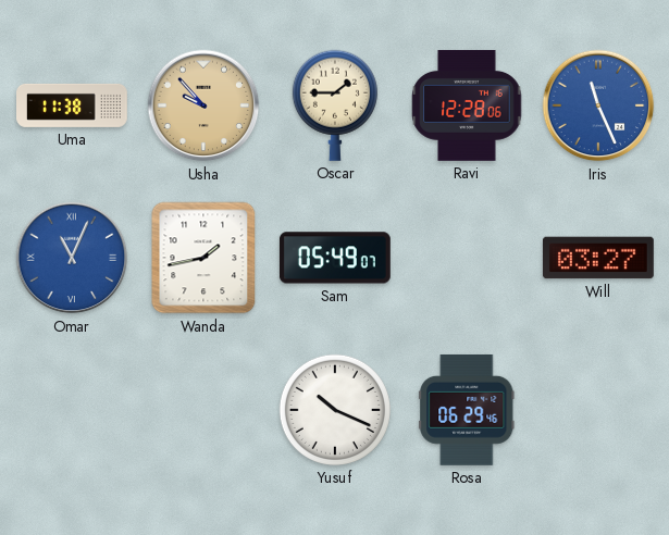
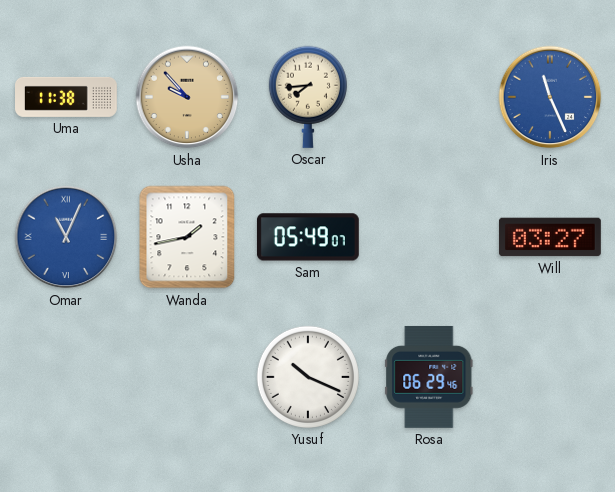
Oscar: 1:45 -> 7:44
Ravi: 12:28 -> none
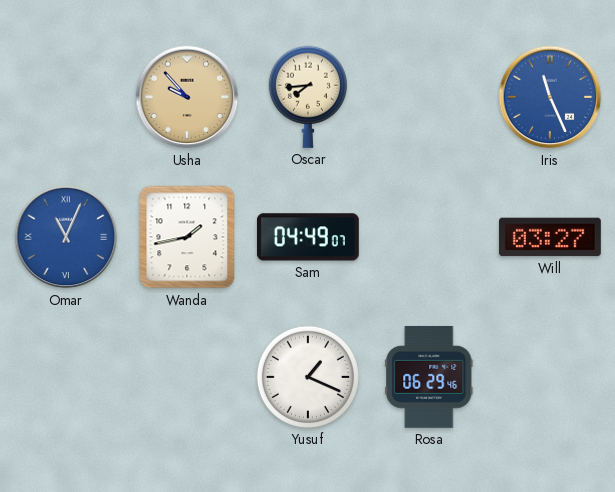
Uma: 11:38 -> none
Sam: 05:49 -> 04:49
Yusuf: 10:19 -> 1:19
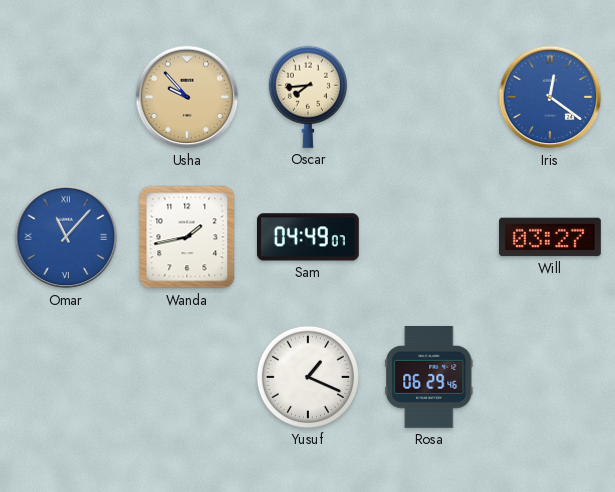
Iris: 11:26 -> 12:21
Omar: 11:04 -> 11:07
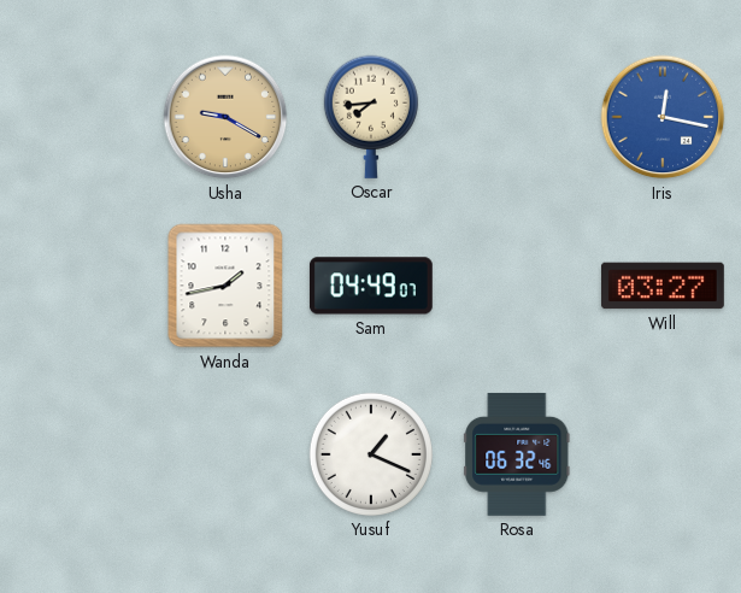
Usha: 9:53 -> 9:20
Iris: 12:21 -> 12:17
Omar: 11:07 -> none
Rosa: 06:29 -> 06:32
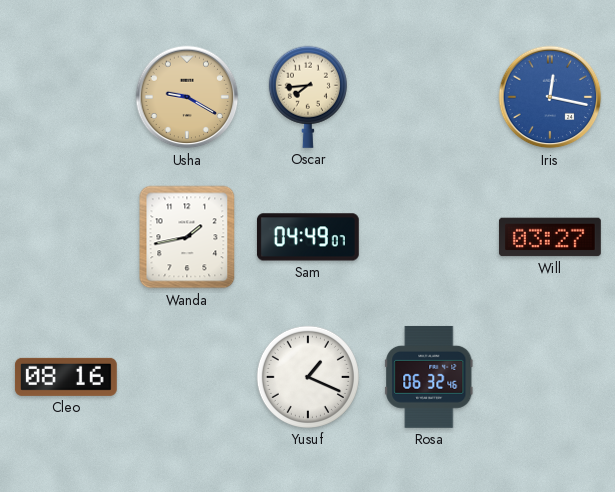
Cleo: none -> 08:16
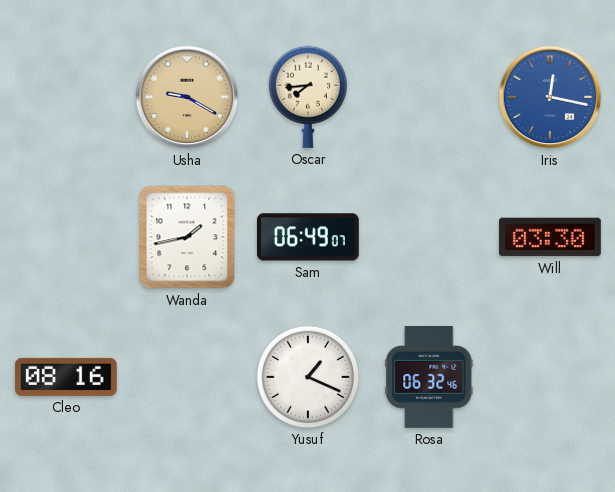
Sam: 04:49 -> 06:49
Will: 03:27 -> 03:30
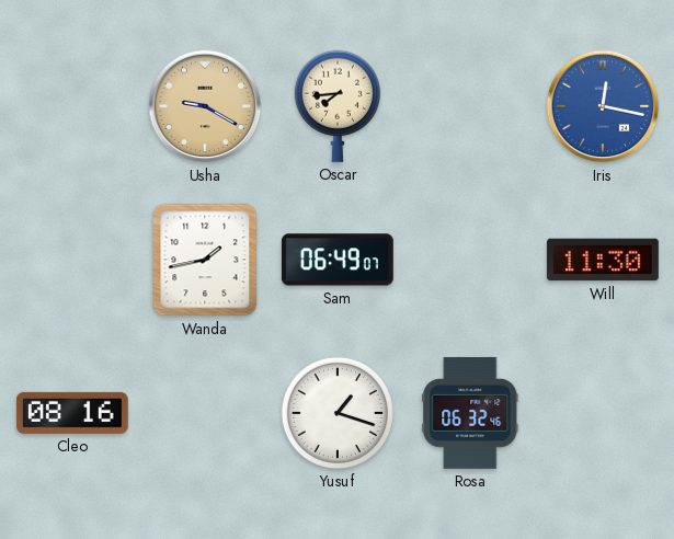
Will: 03:30 -> 11:30
Yusuf: 1:19 -> 1:18
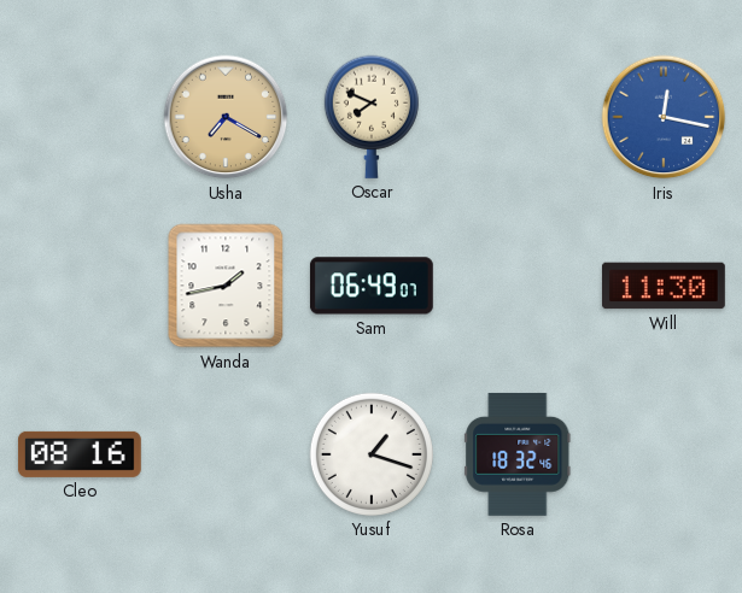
Usha: 9:20 -> 7:20
Oscar: 7:44 -> 7:49
Rosa: 06:32 -> 18:32
